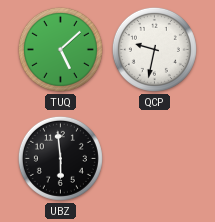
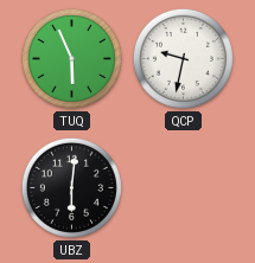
TUQ: 5:08 -> 5:56
UBZ: 5:59 -> 6:01
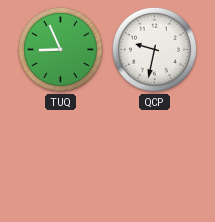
TUQ: 5:56 -> 8:56
UBZ: 6:01 -> none
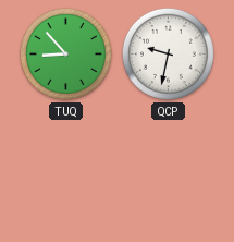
TUQ: 8:56 -> 8:53
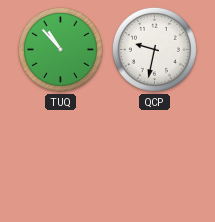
TUQ: 8:53 -> 10:53
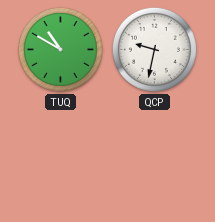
TUQ: 10:53 -> 10:50
